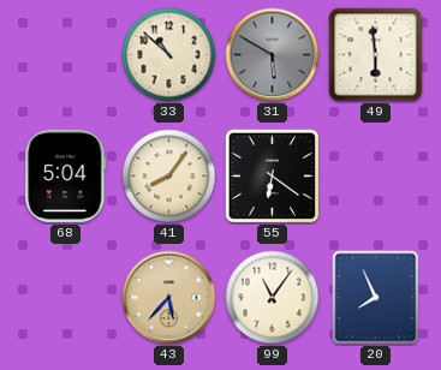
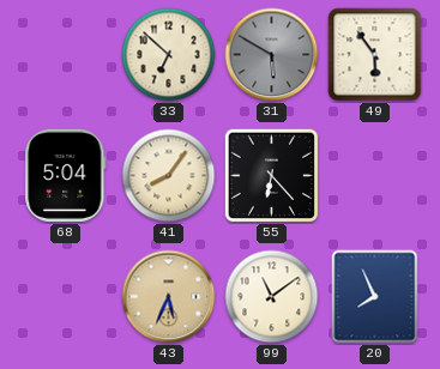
33: 10:52 -> 6:52
49: 5:59 -> 5:54
55: 6:21 -> 6:23
43: 5:37 -> 5:34
99: 11:06 -> 11:09
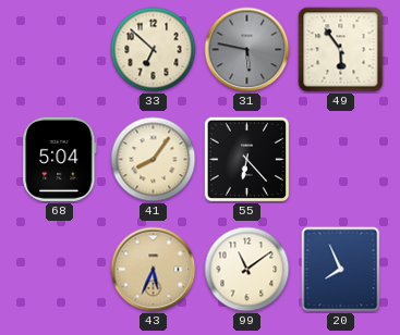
31: 5:50 -> 5:47
